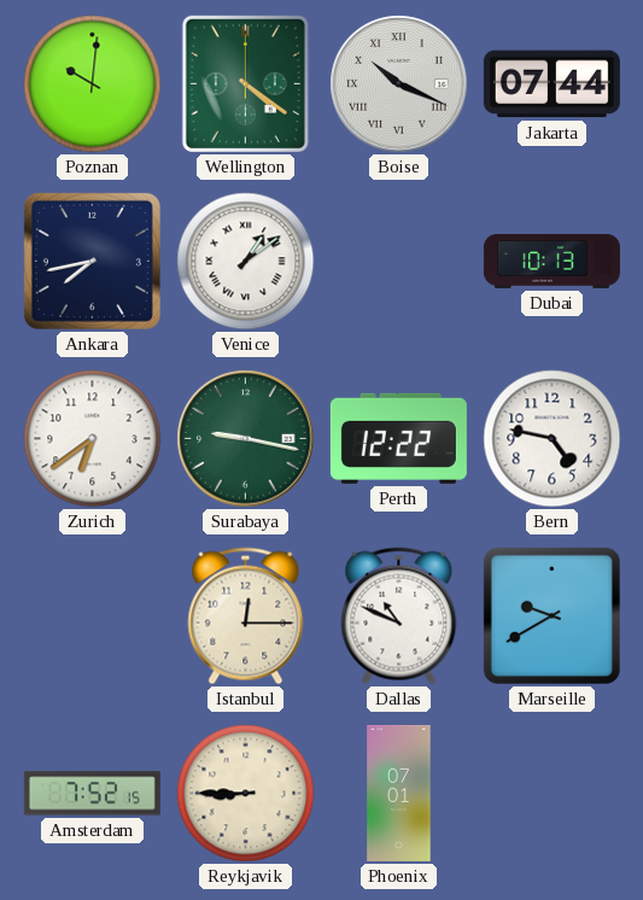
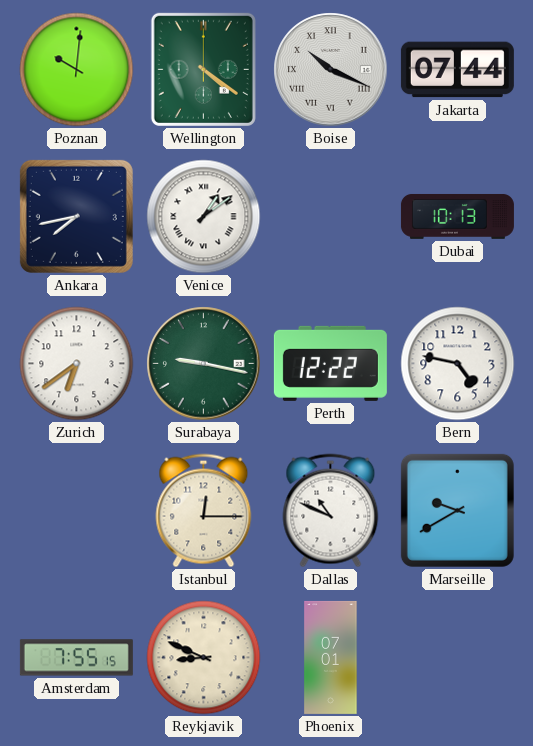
Amsterdam: 7:52 -> 7:55
Reykjavik: 8:45 -> 8:49
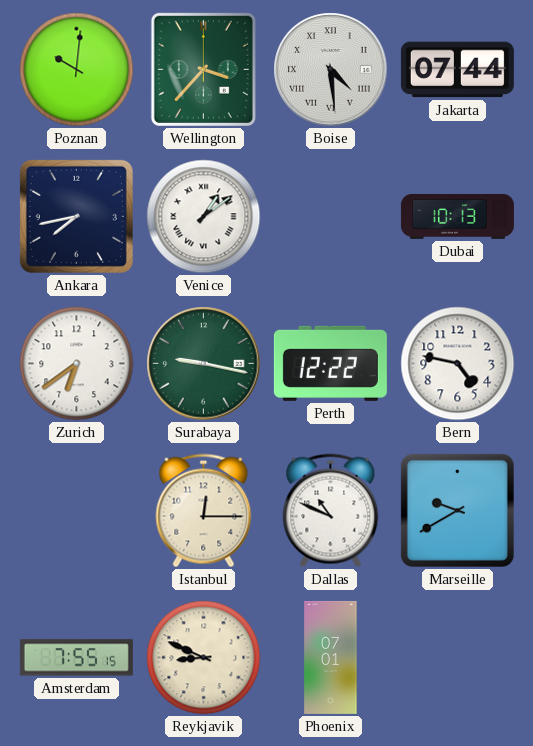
Wellington: 4:21 -> 3:37
Boise: 10:19 -> 4:29
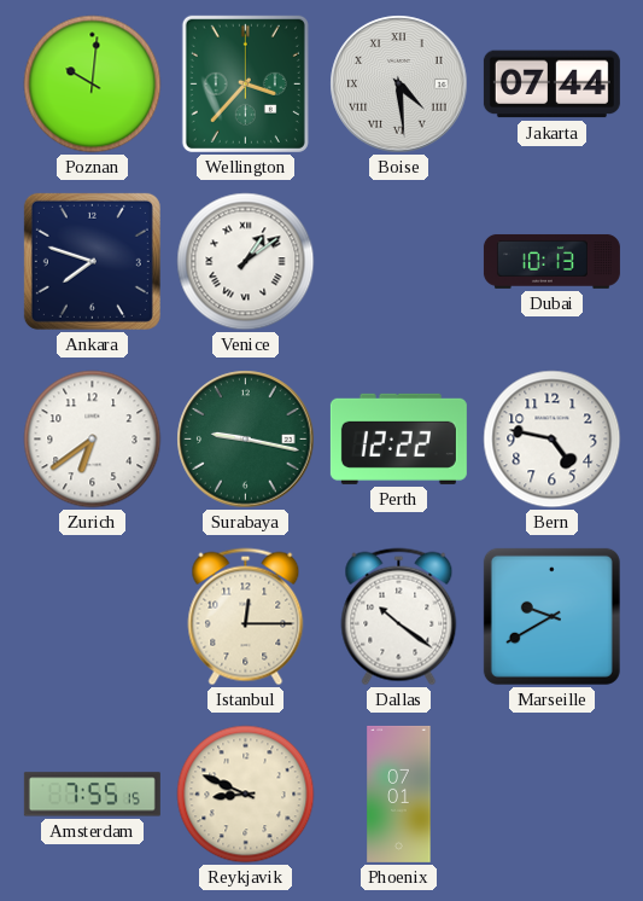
Ankara: 7:43 -> 7:48
Dallas: 10:49 -> 10:21
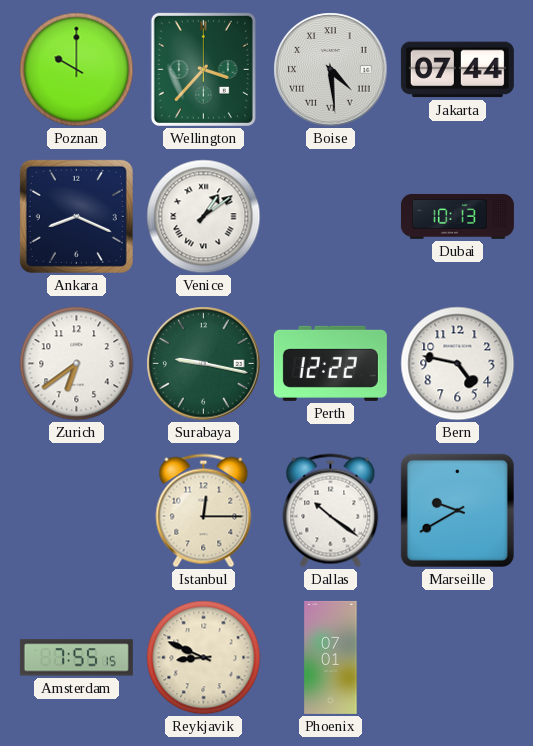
Poznan: 10:01 -> 10:00
Ankara: 7:48 -> 8:19
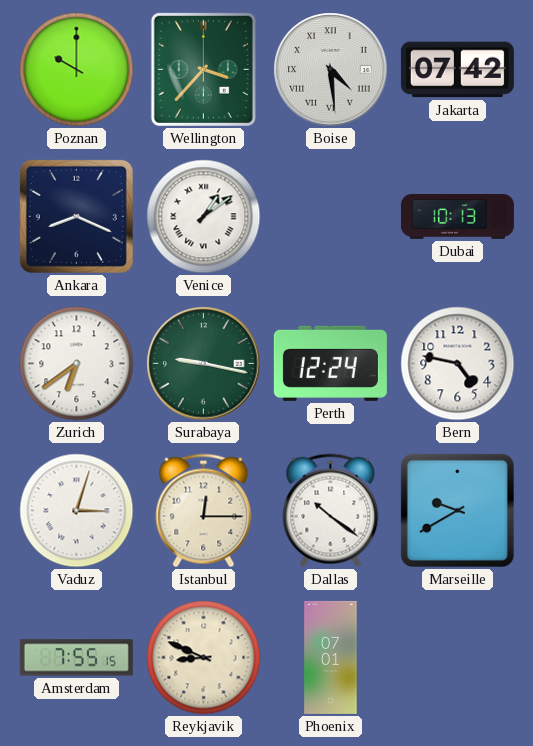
Jakarta: 07:44 -> 07:42
Perth: 12:22 -> 12:24
Vaduz: none -> 3:03
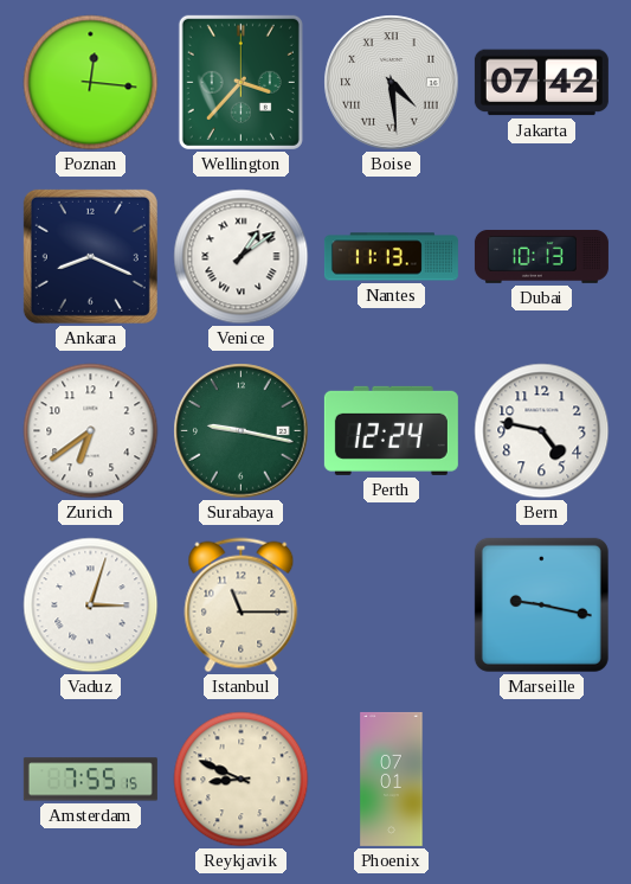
Poznan: 10:00 -> 12:16
Nantes: none -> 11:13
Istanbul: 12:15 -> 11:15
Dallas: 10:21 -> none
Marseille: 9:40 -> 9:17
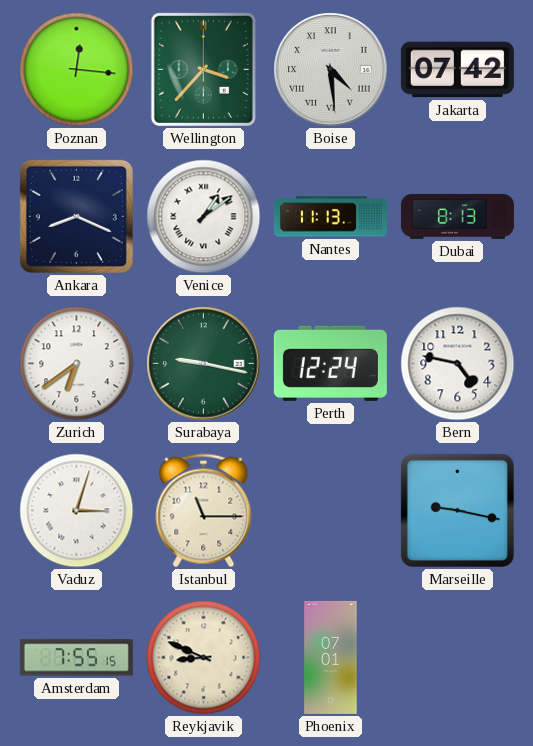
Dubai: 10:13 -> 8:13
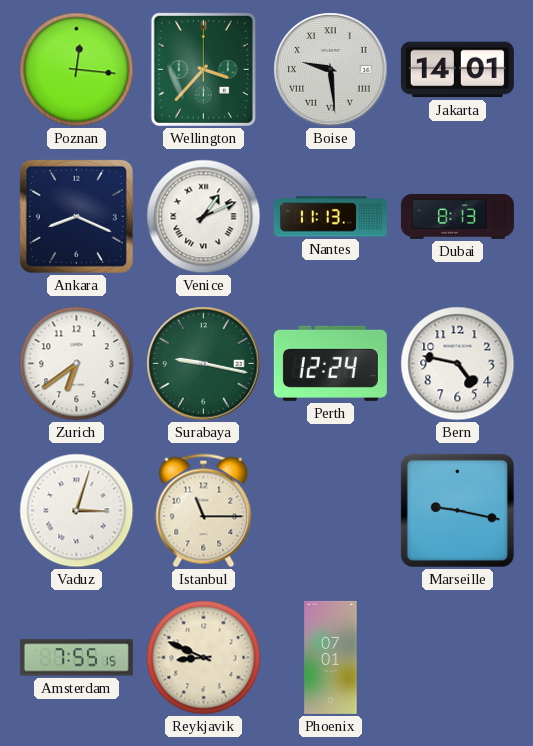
Boise: 4:29 -> 9:29
Jakarta: 07:42 -> 14:01
Venice: 1:09 -> 1:11
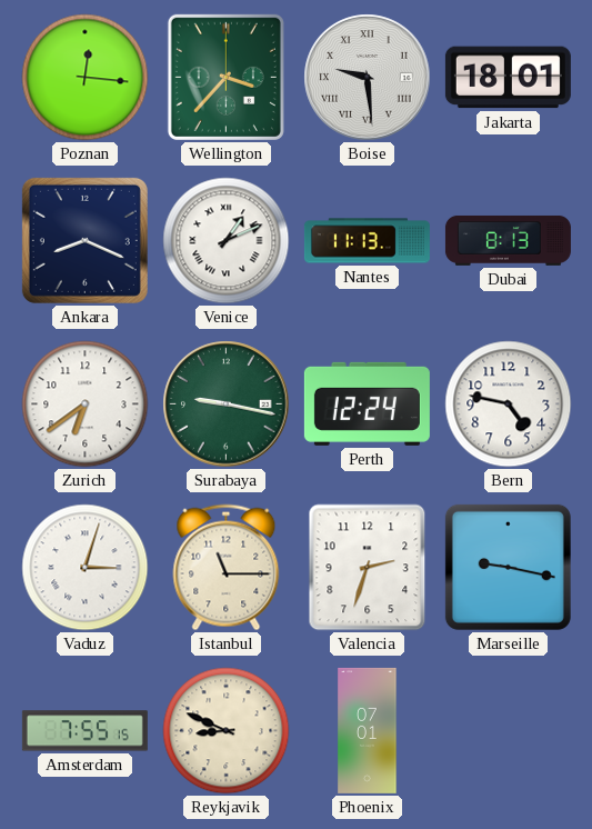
Jakarta: 14:01 -> 18:01
Valencia: none -> 2:33
